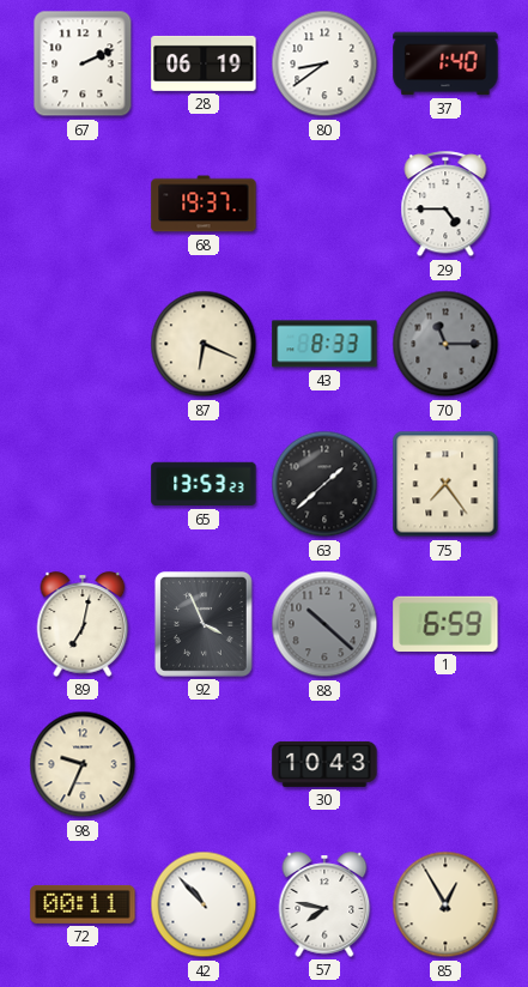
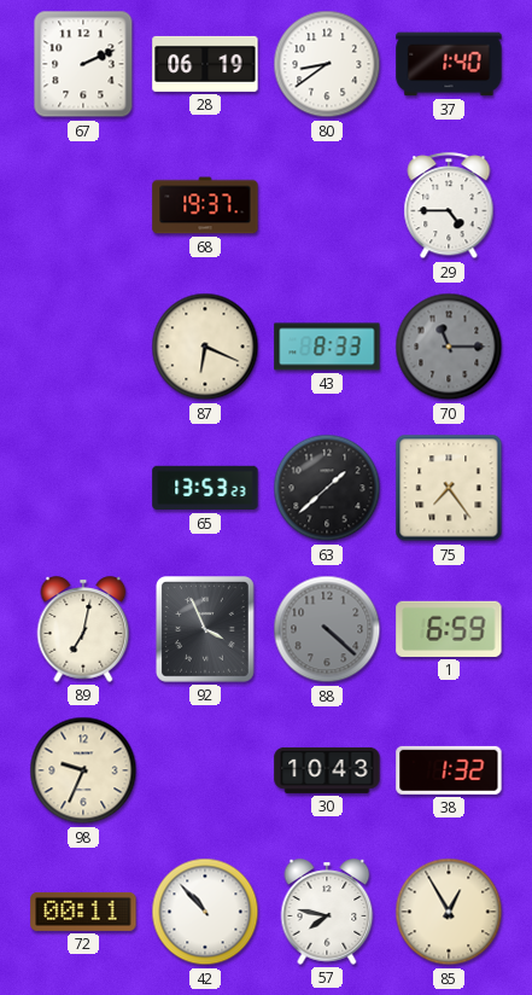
88: 10:22 -> 4:22
38: none -> 1:32
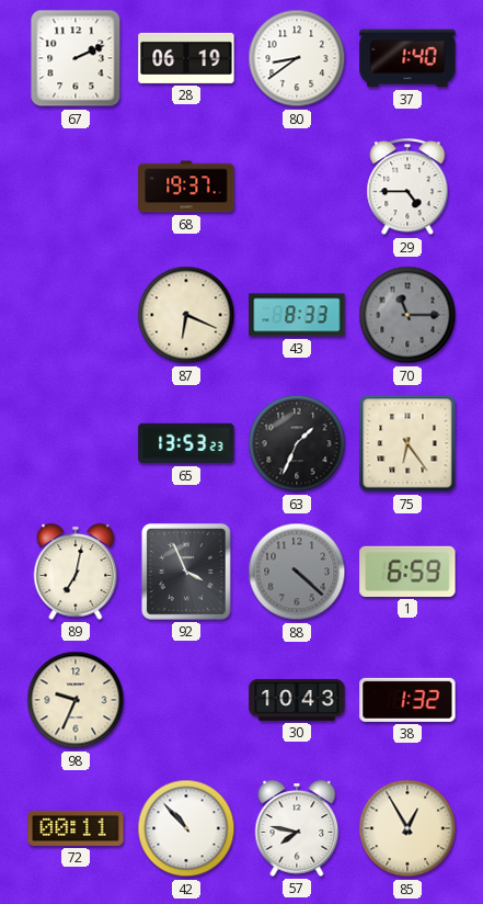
63: 1:38 -> 1:34
75: 7:24 -> 6:24
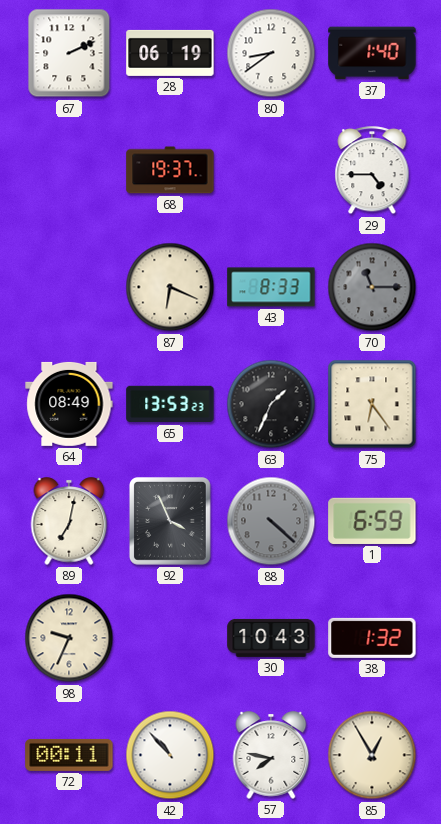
64: none -> 08:49
